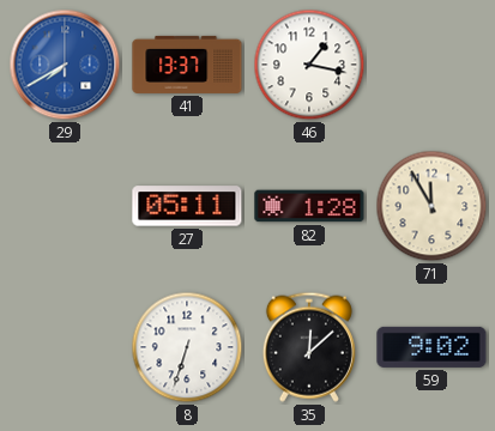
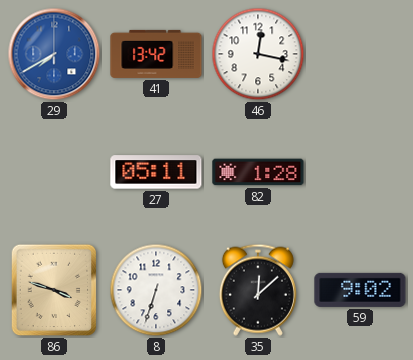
41: 13:37 -> 13:42
46: 1:17 -> 12:17
71: 11:55 -> none
86: none -> 3:48
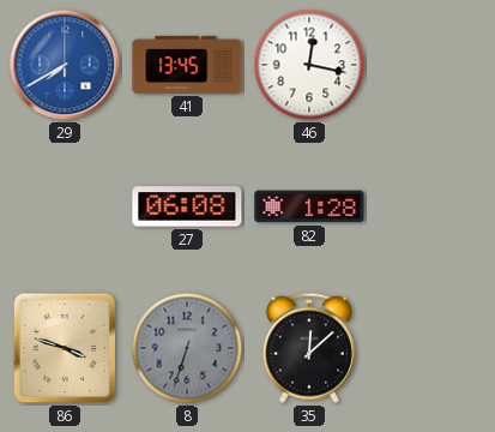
41: 13:42 -> 13:45
27: 05:11 -> 06:08
8 dial: white -> grey
59: 9:02 -> none
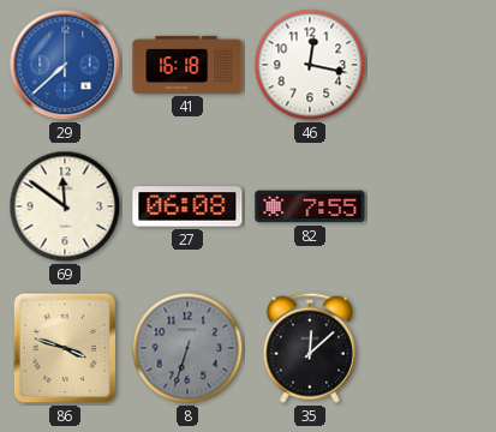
29: 7:40 -> 7:38
41: 13:45 -> 16:18
69: none -> 11:51
82: 1:28 -> 7:55
